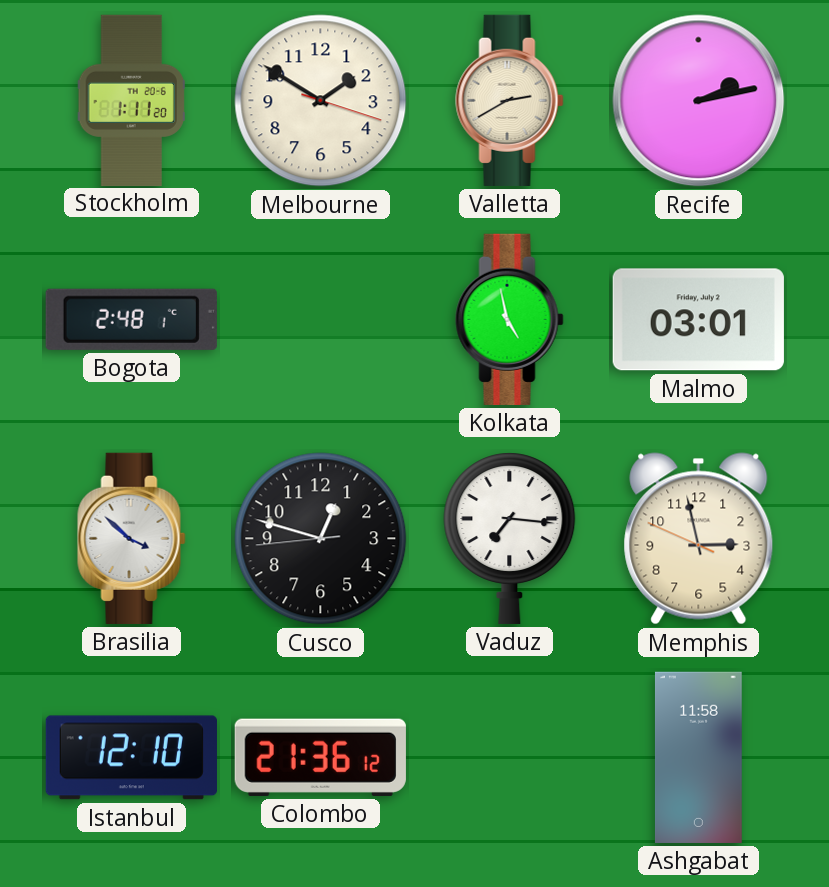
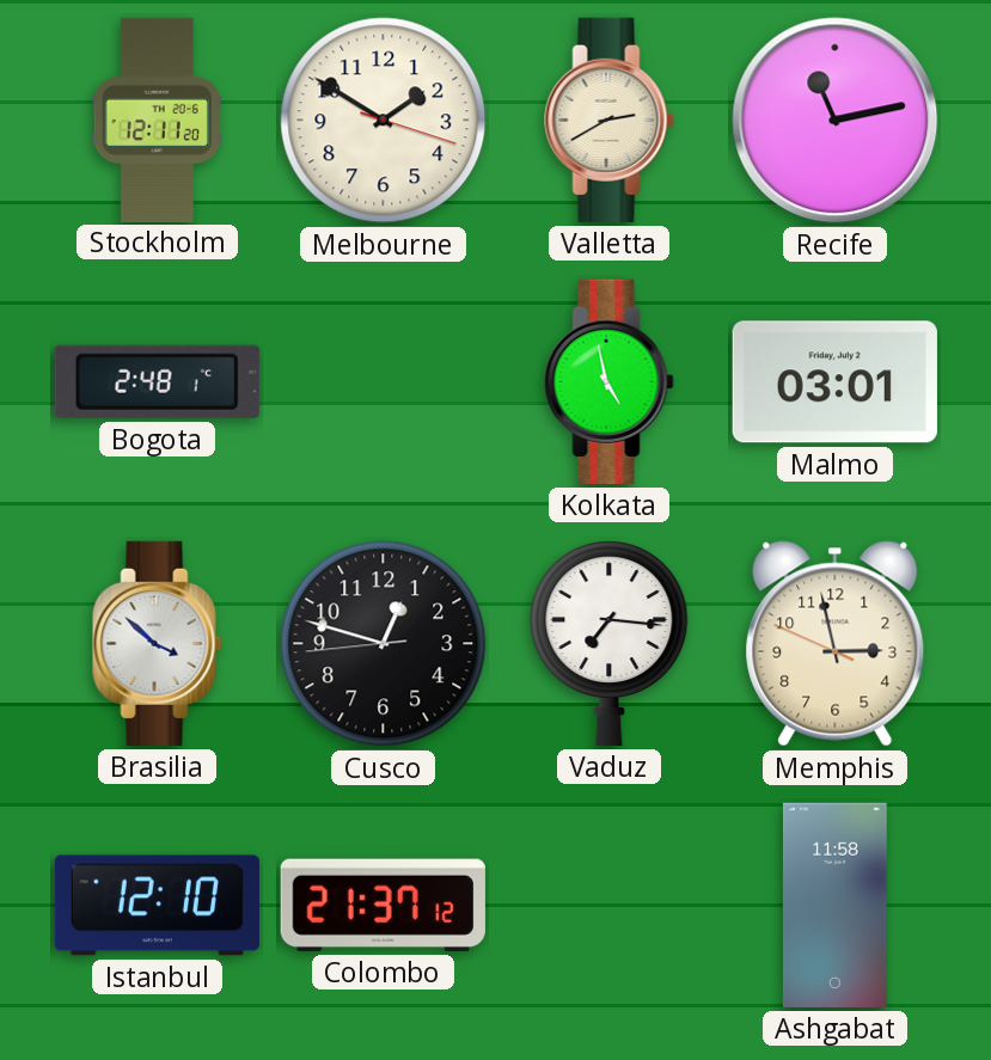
Stockholm: 1:11 -> 12:11
Recife: 2:13 -> 11:13
Colombo: 21:36 -> 21:37
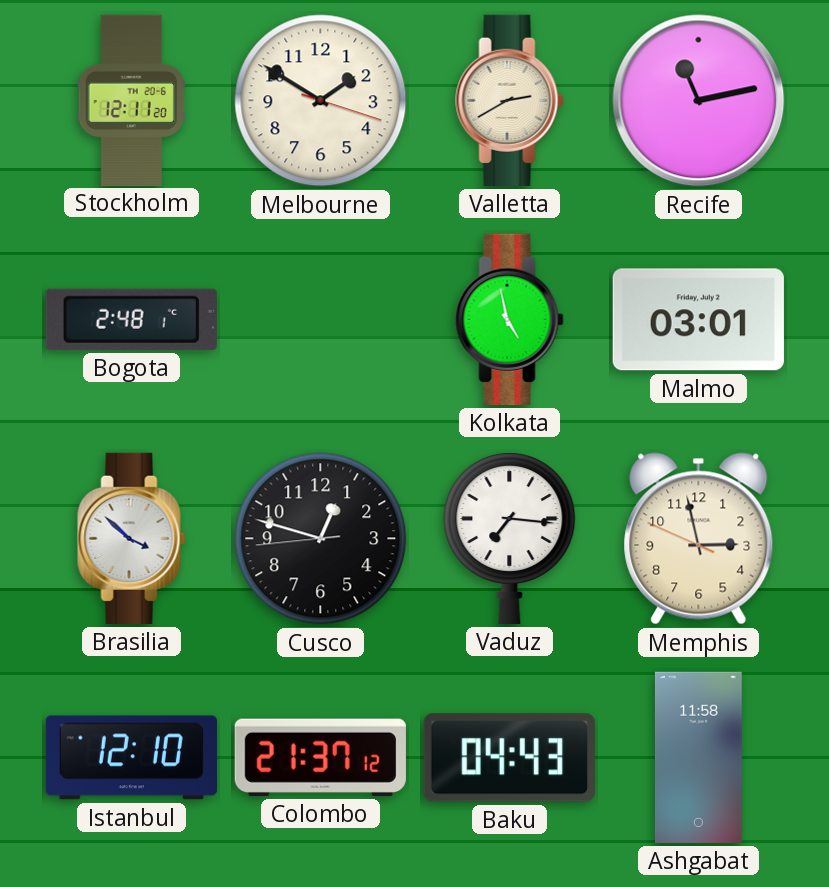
Baku: none -> 04:43
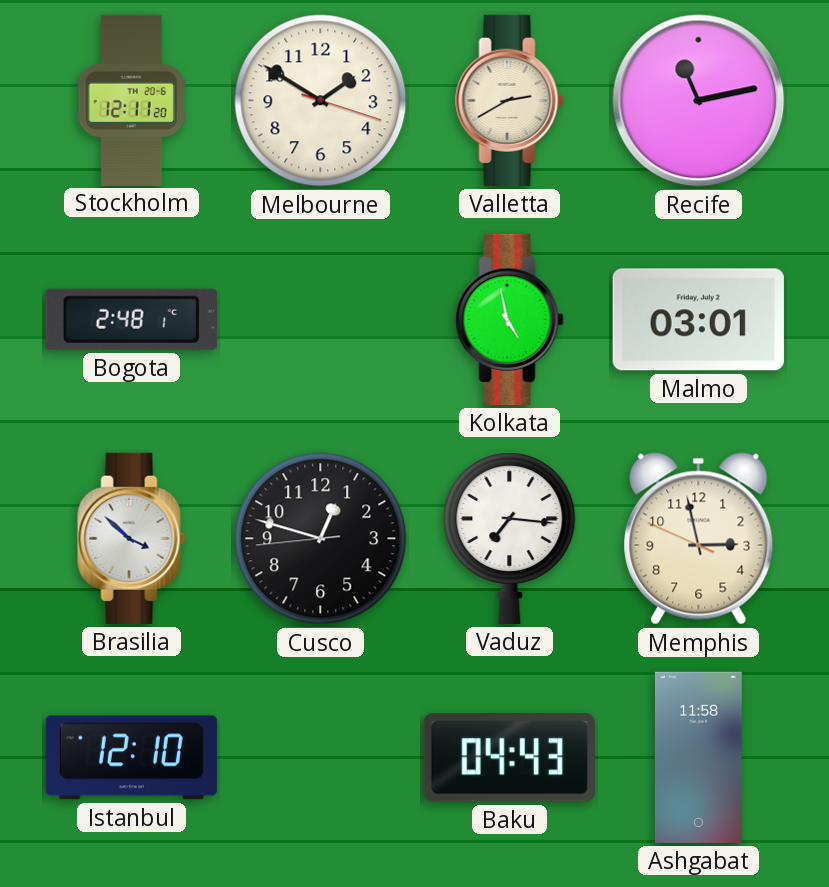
Colombo: 21:37 -> none
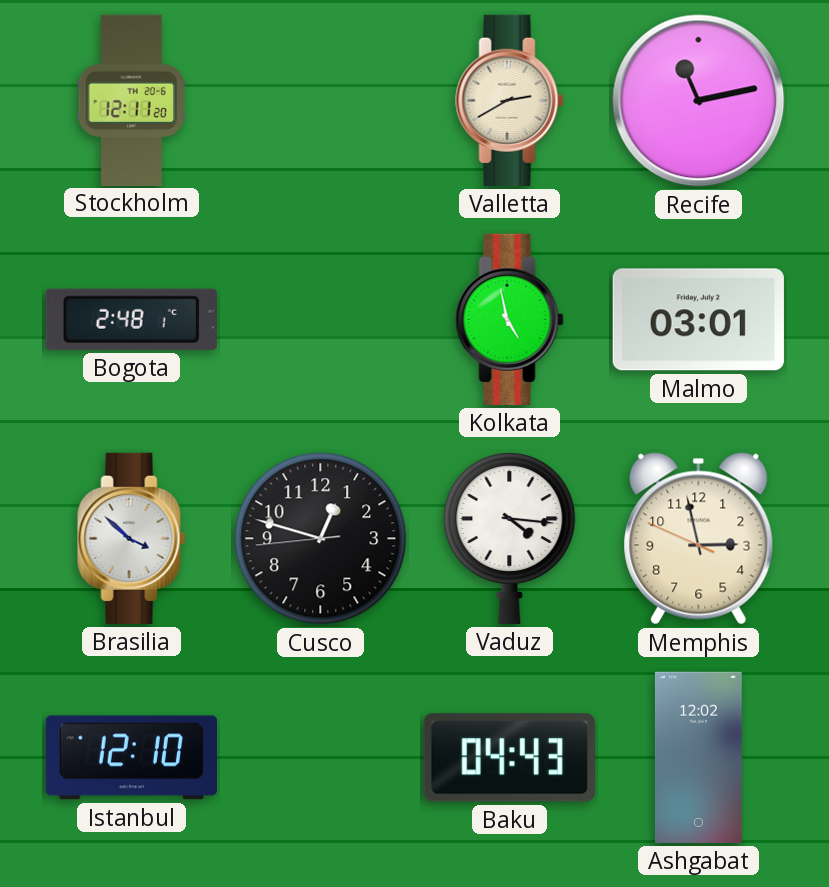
Melbourne: 1:50 -> none
Vaduz: 7:16 -> 4:16
Ashgabat: 11:58 -> 12:02
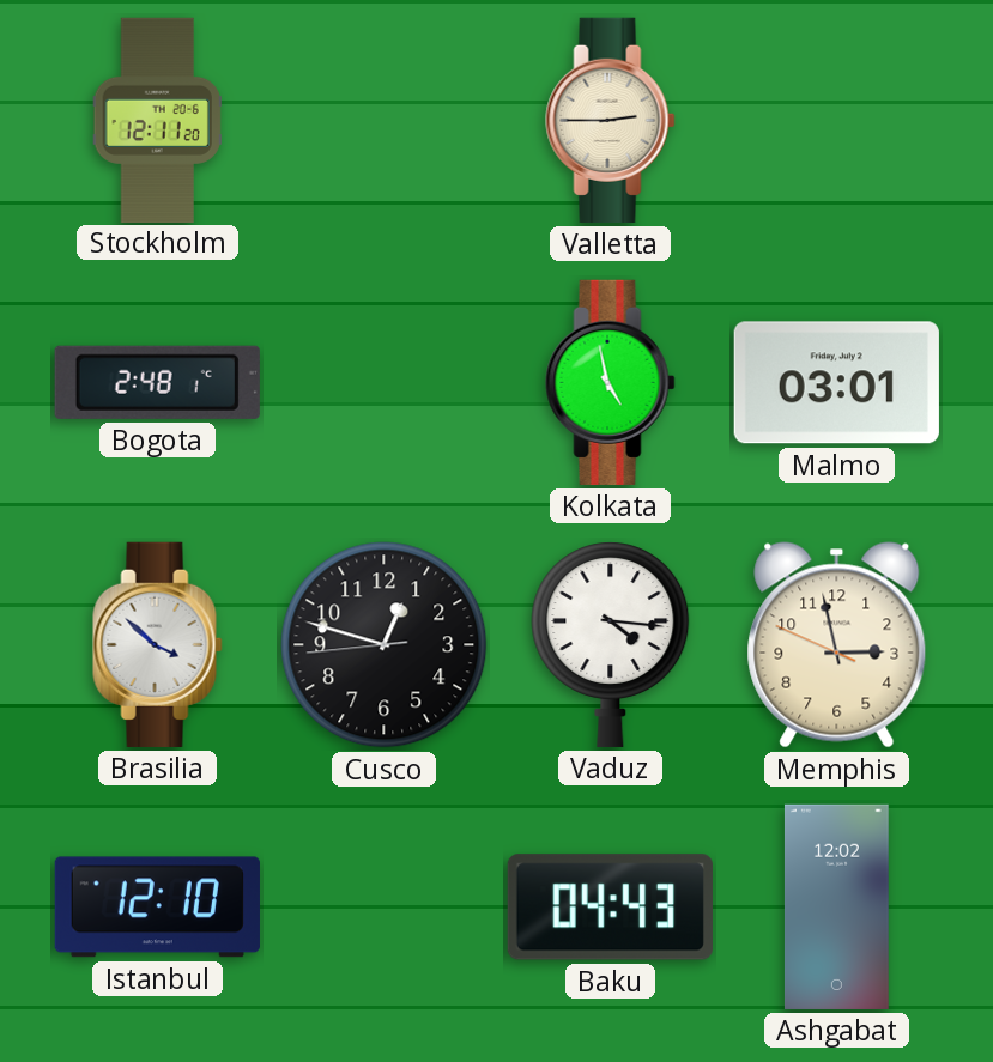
Valletta: 2:40 -> 2:45
Recife: 11:13 -> none
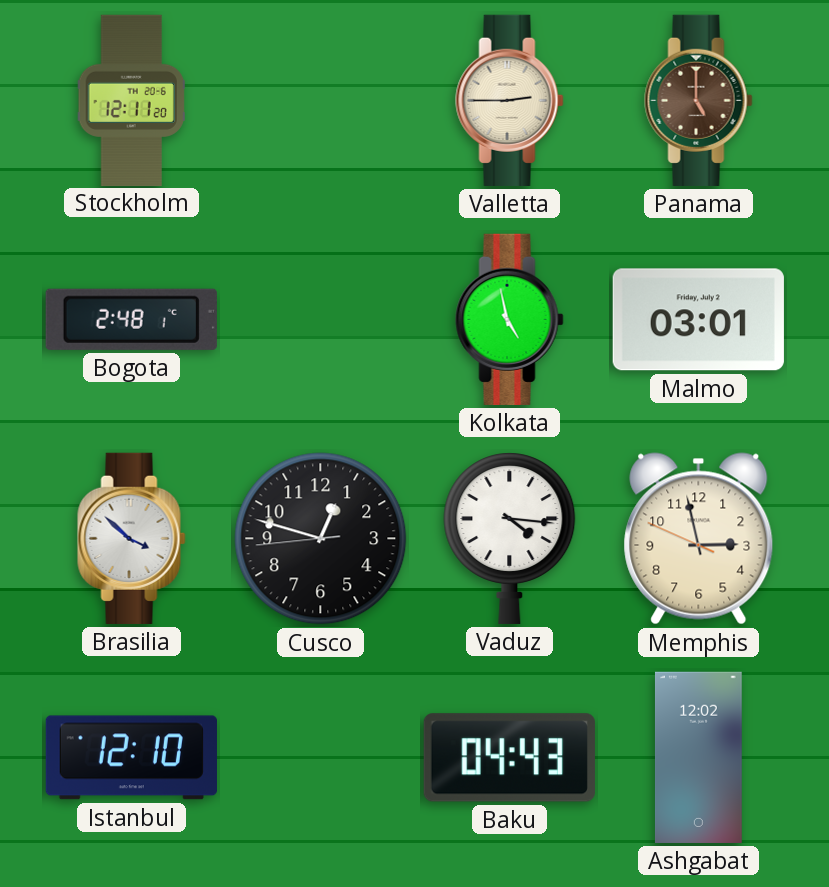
Panama: none -> 5:00
